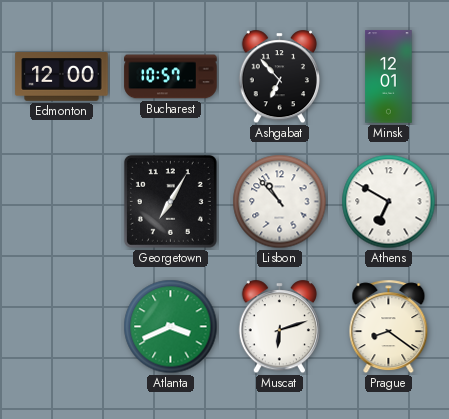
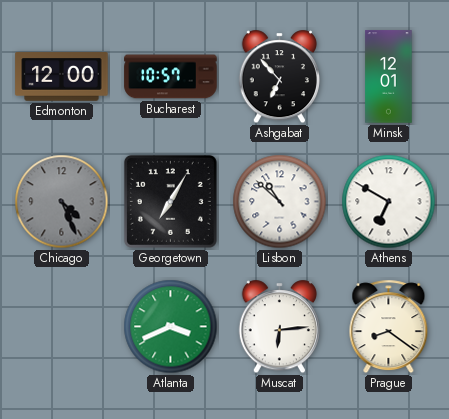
Chicago: none -> 4:26
Lisbon: 10:53 -> 10:52
Muscat: 6:12 -> 6:14
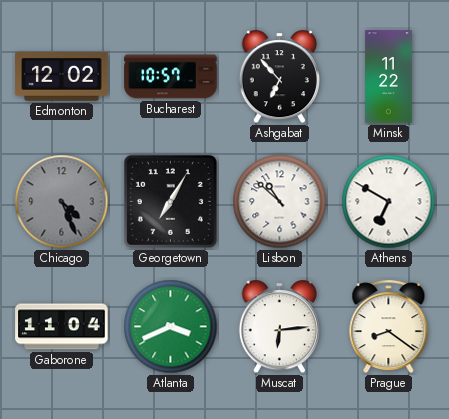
Edmonton: 12:00 -> 12:02
Minsk: 12:01 -> 11:22
Gaborone: none -> 11:04
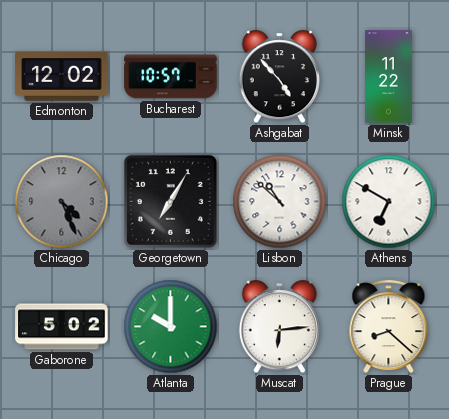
Ashgabat: 6:53 -> 4:53
Gaborone: 11:04 -> 5:02
Atlanta: 3:41 -> 10:00
Prague: 8:21 -> 8:22
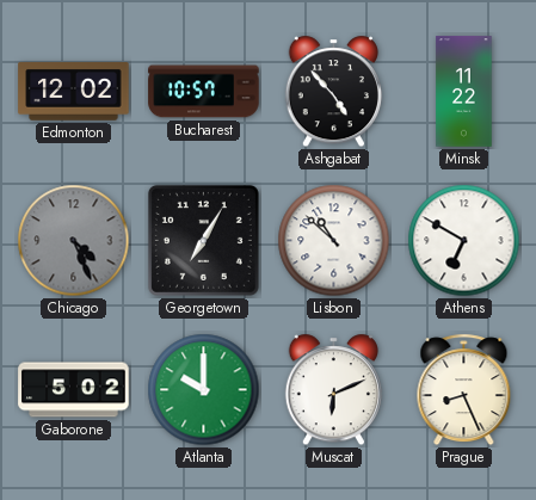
Muscat: 6:14 -> 6:11
Prague: 8:22 -> 8:26
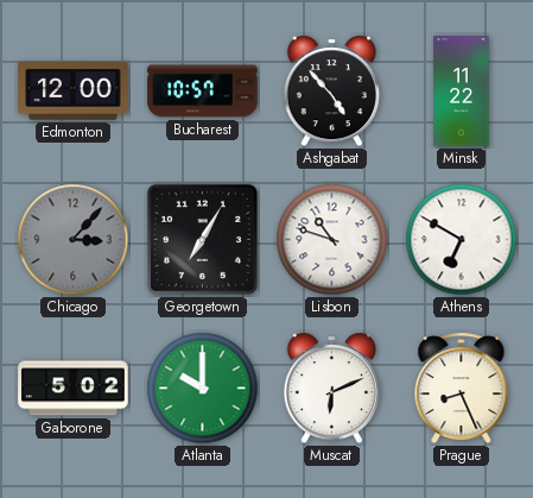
Edmonton: 12:02 -> 12:00
Chicago: 4:26 -> 3:07
Lisbon: 10:52 -> 10:48
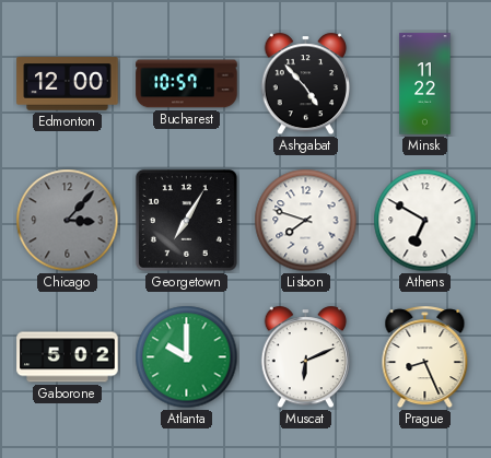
Lisbon: 10:48 -> 7:48
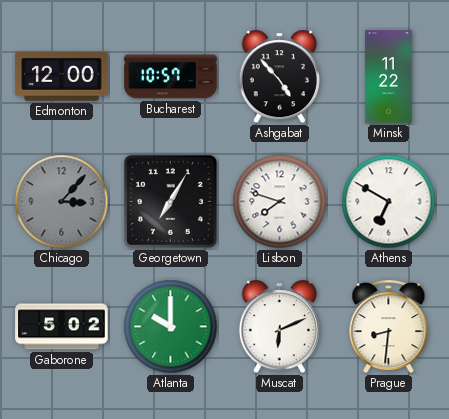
Prague: 8:26 -> 8:31
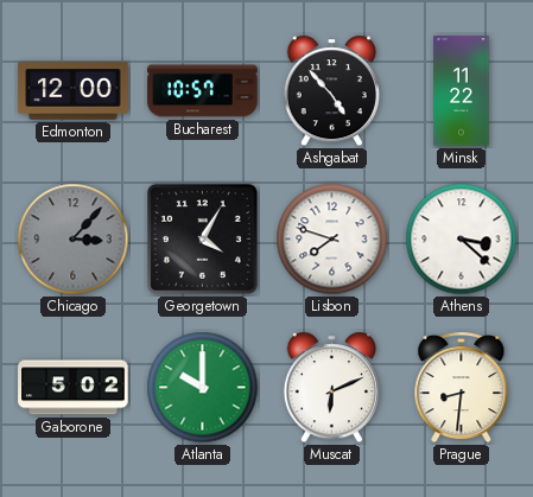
Georgetown: 7:05 -> 4:05
Athens: 6:50 -> 3:22
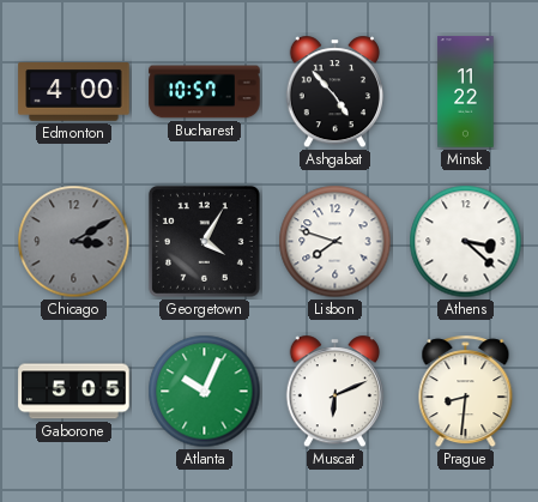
Edmonton: 12:00 -> 4:00
Chicago: 3:07 -> 3:10
Gaborone: 5:02 -> 5:05
Atlanta: 10:00 -> 10:04
